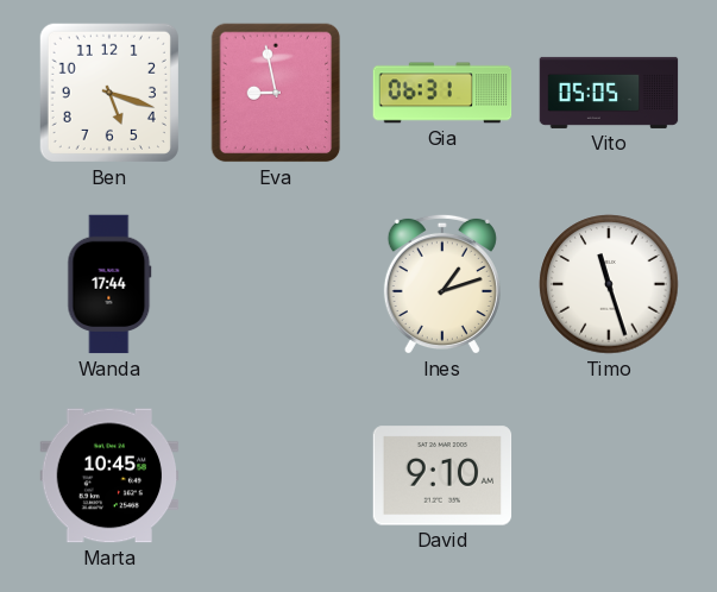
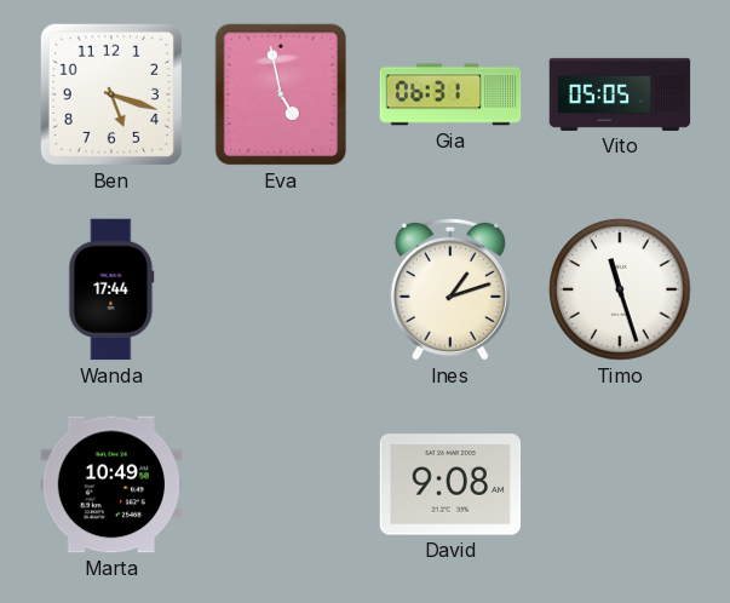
Eva: 8:58 -> 4:58
Marta: 10:45 -> 10:49
David: 9:10 -> 9:08
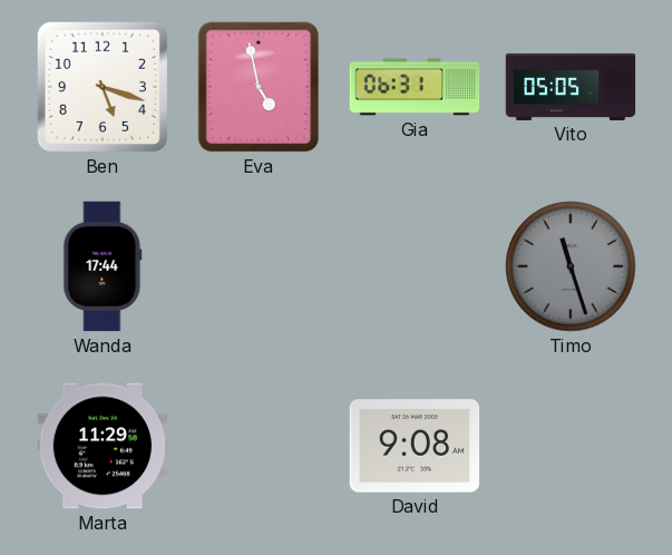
Ines: 1:12 -> none
Timo dial: white -> grey
Marta: 10:49 -> 11:29
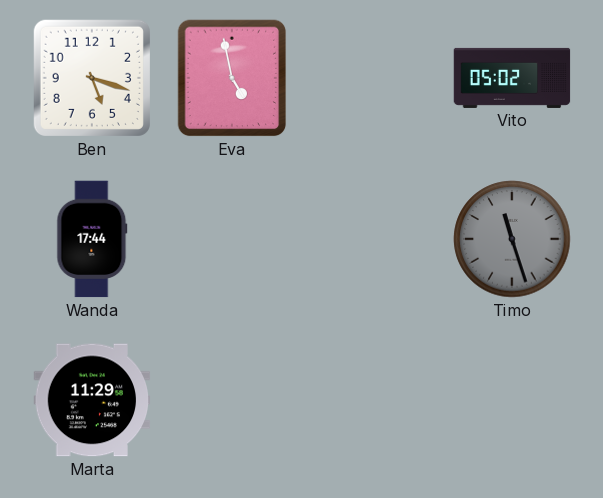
Gia: 06:31 -> none
Vito: 05:05 -> 05:02
David: 9:08 -> none
